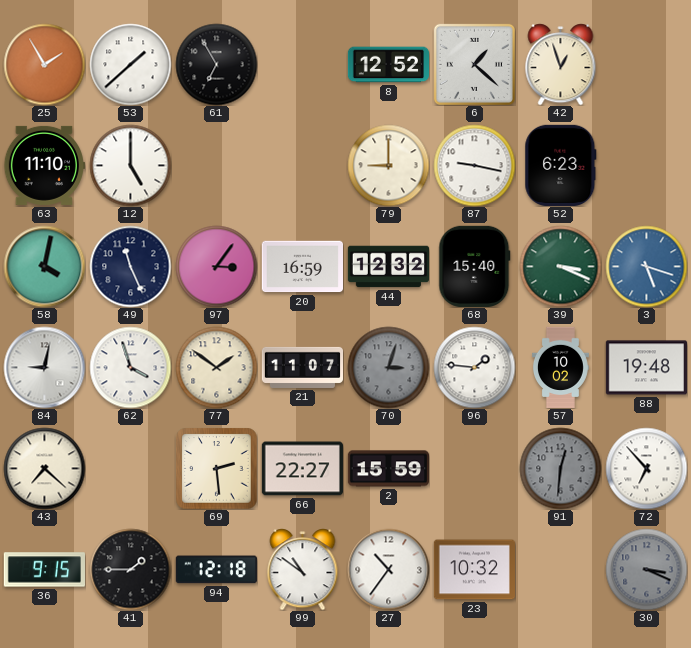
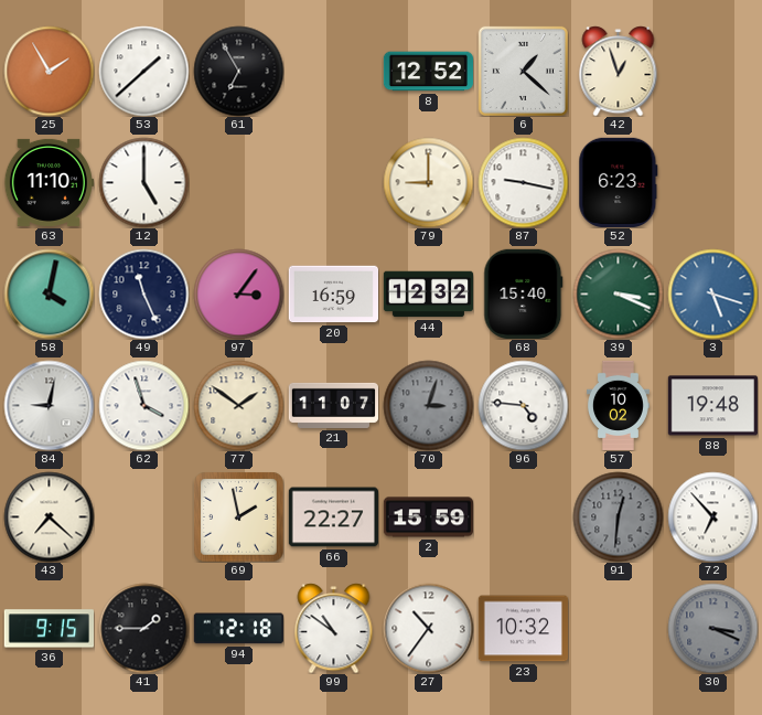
96: 1:46 -> 4:46
69: 2:29 -> 1:58
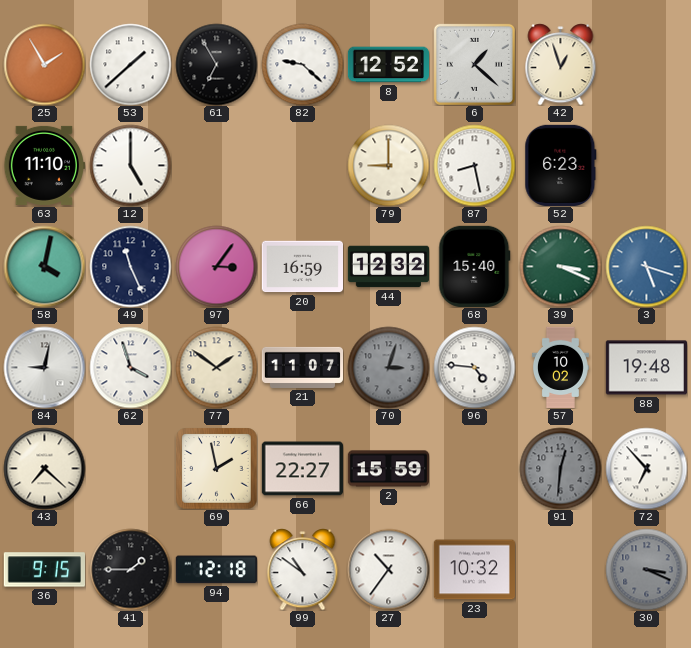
82: none -> 9:22
87: 9:17 -> 8:28
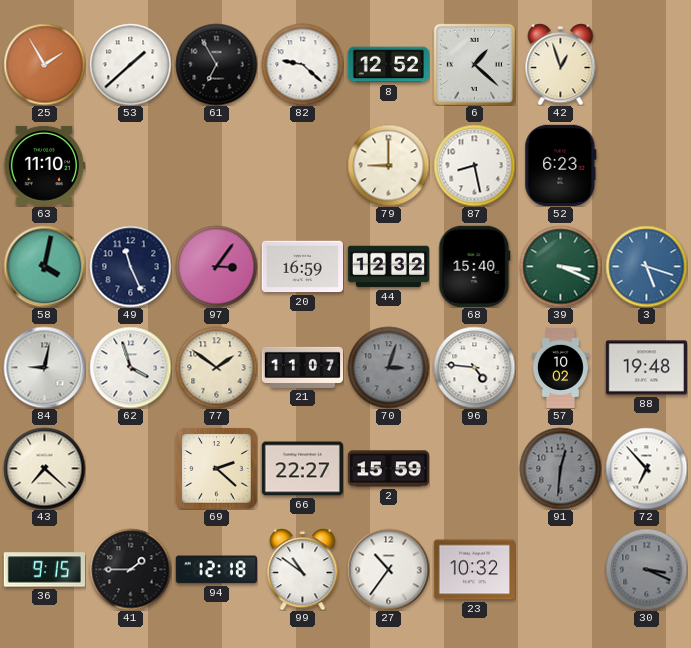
12: 5:00 -> none
69: 1:58 -> 2:22
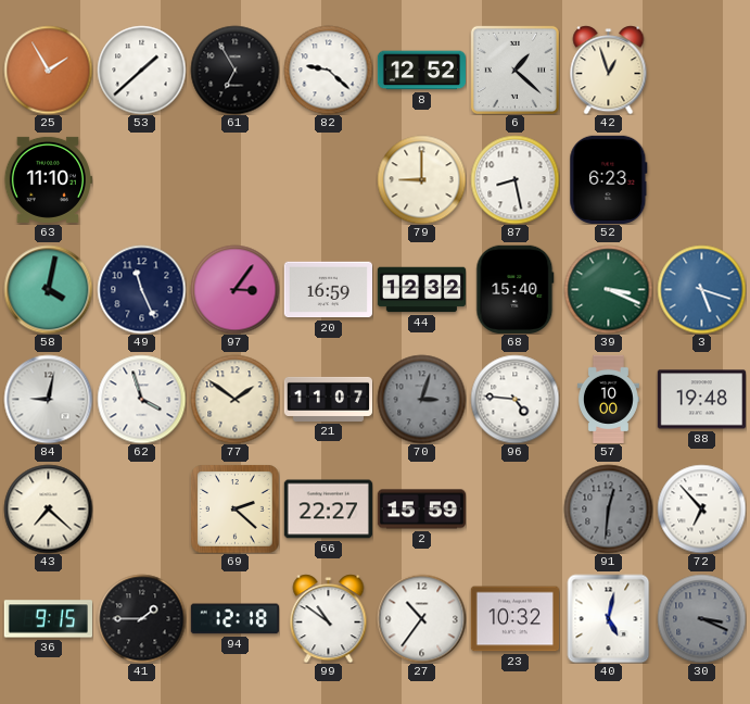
57: 10:02 -> 10:00
40: none -> 5:02
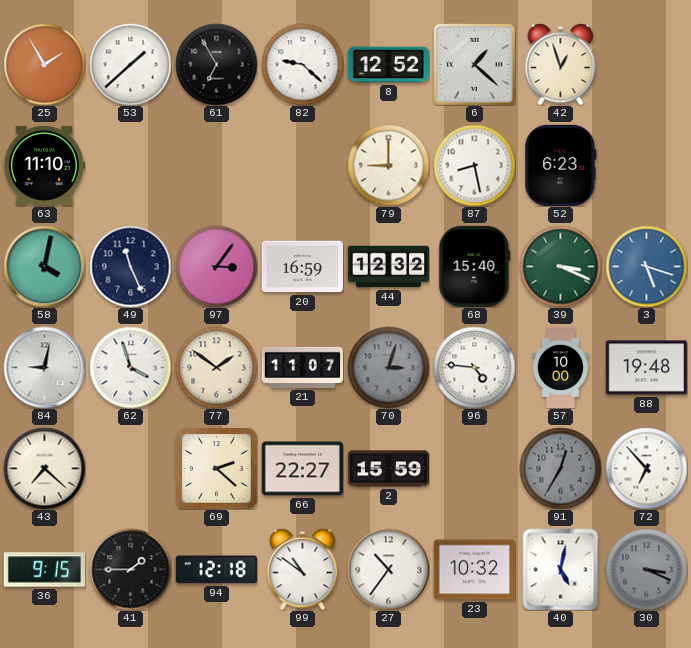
91: 12:31 -> 12:35
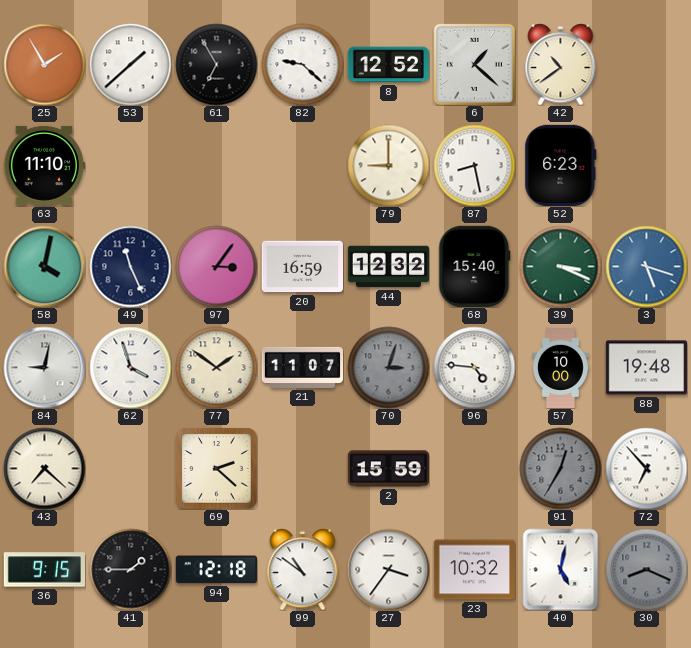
42: 12:57 -> 10:39
66: 22:27 -> none
27: 10:36 -> 3:36
30: 3:19 -> 8:19
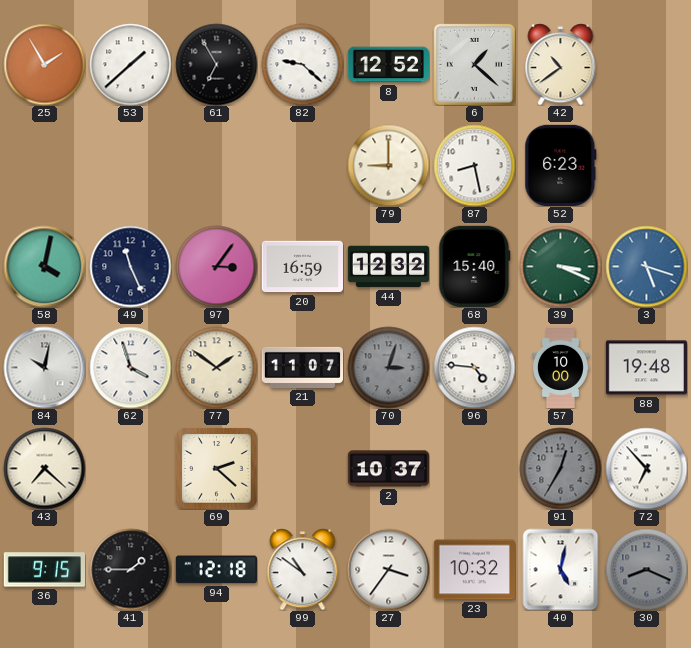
63: 11:10 -> none
84: 9:02 -> 10:02
2: 15:59 -> 10:37
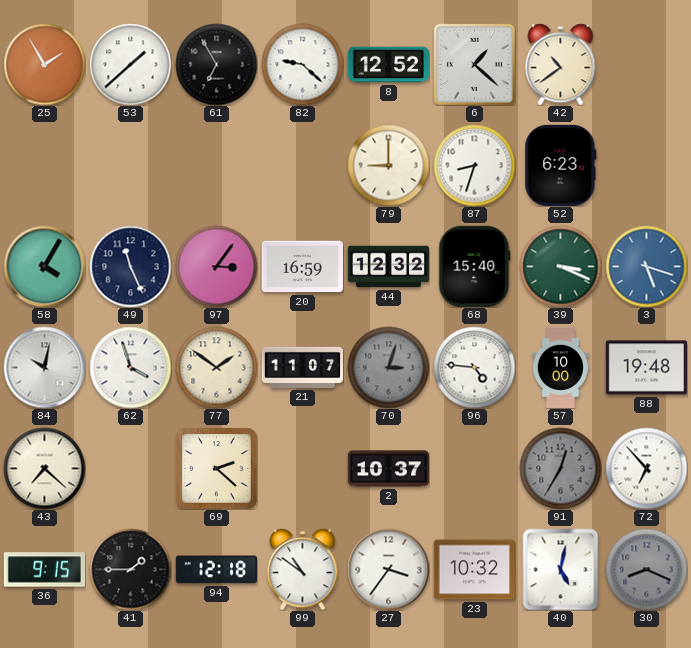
87: 8:28 -> 8:33
58: 4:02 -> 4:05
